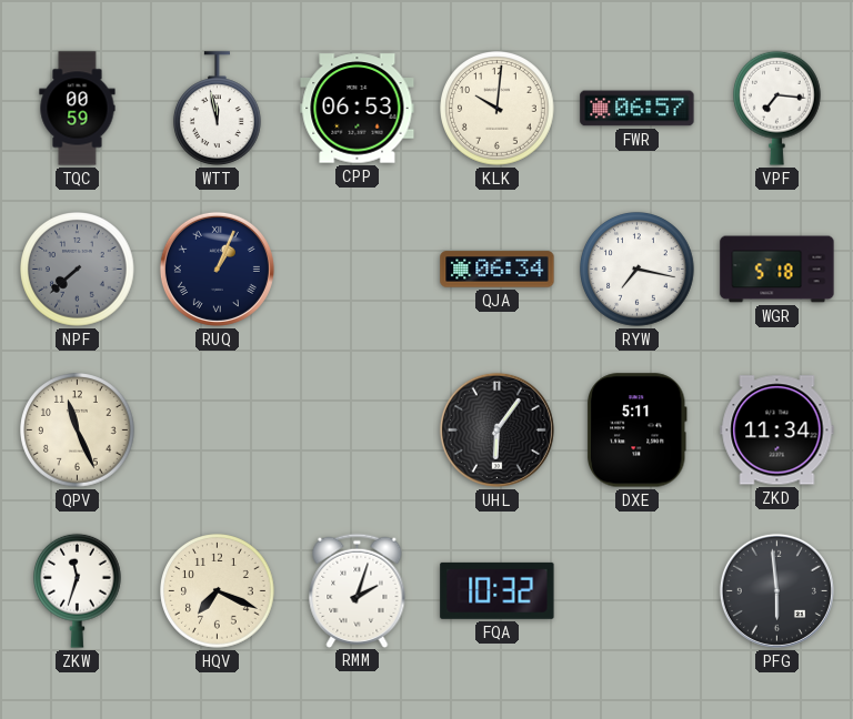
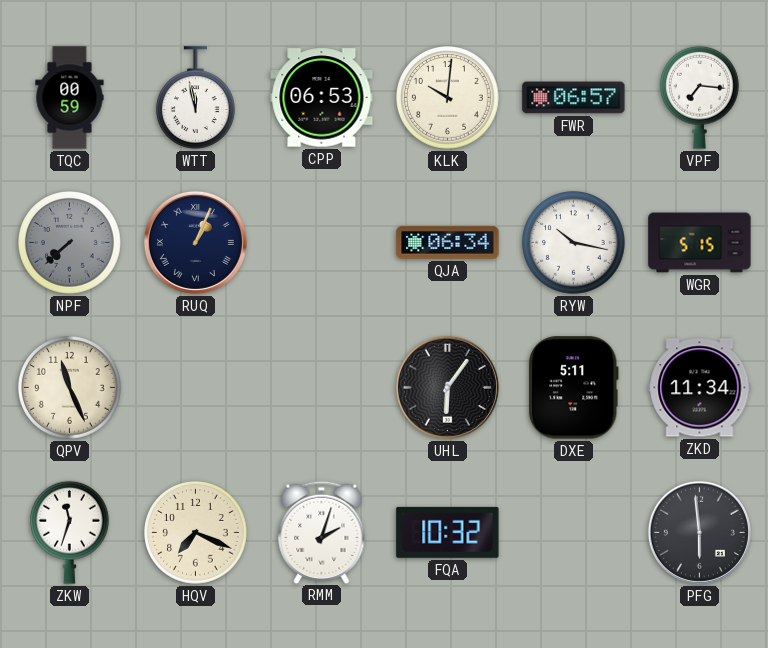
RYW: 7:17 -> 10:17
WGR: 5:18 -> 5:15
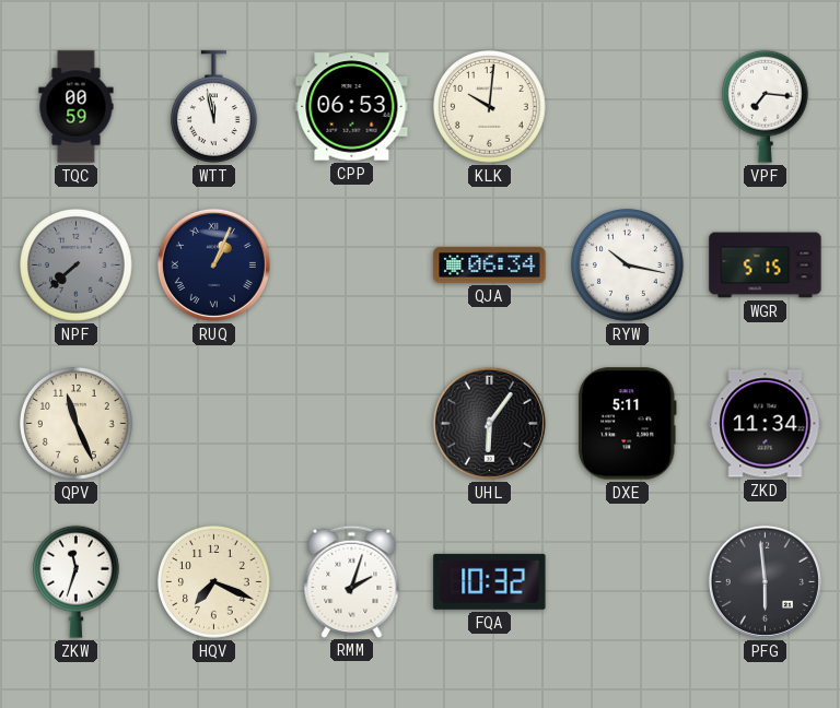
FWR: 06:57 -> none
